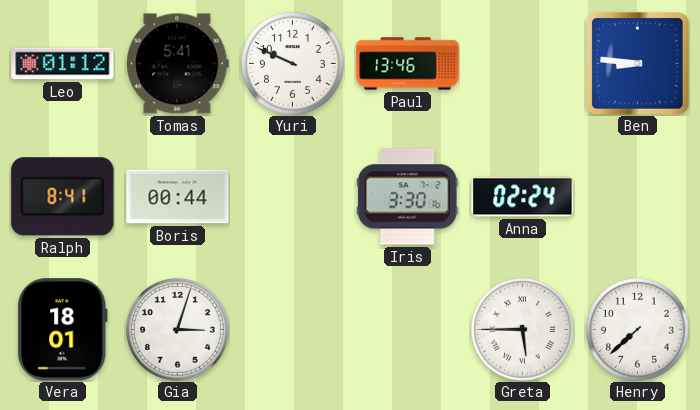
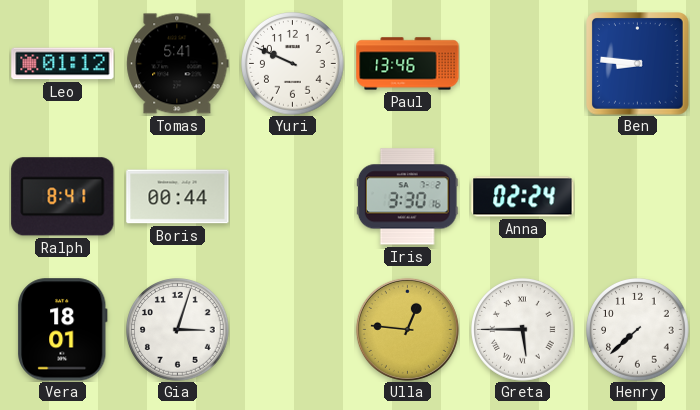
Ulla: none -> 12:46
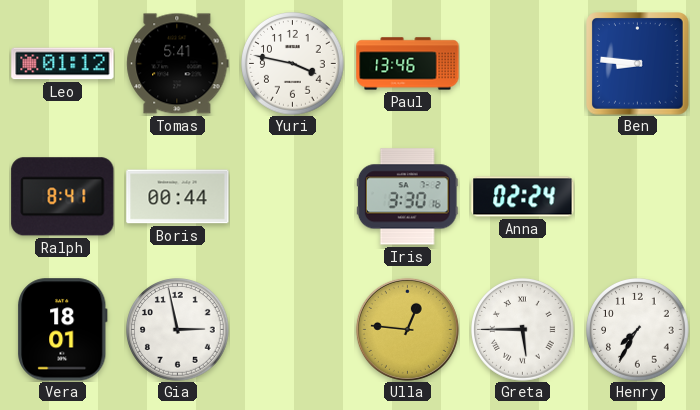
Yuri: 9:49 -> 3:47
Gia: 3:03 -> 2:58
Henry: 7:38 -> 7:35
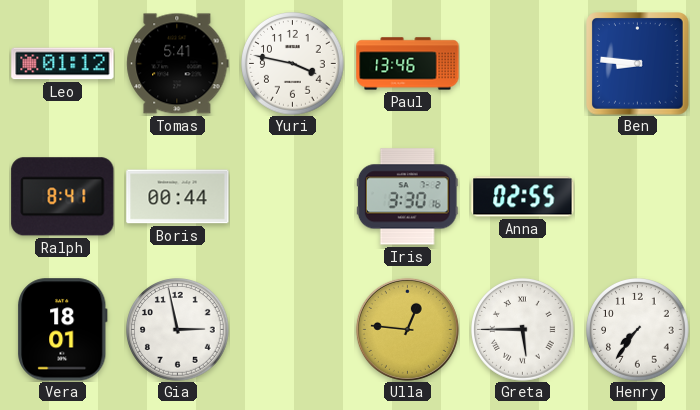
Anna: 02:24 -> 02:55
Henry: 7:35 -> 7:36
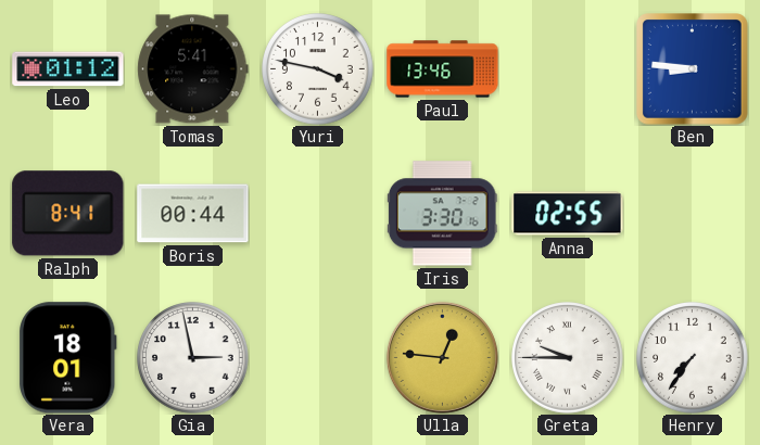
Greta: 5:45 -> 9:45
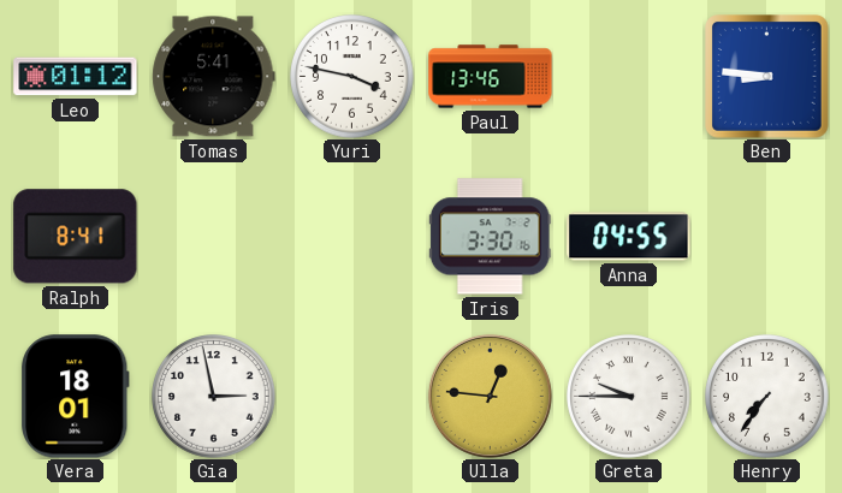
Boris: 00:44 -> none
Anna: 02:55 -> 04:55
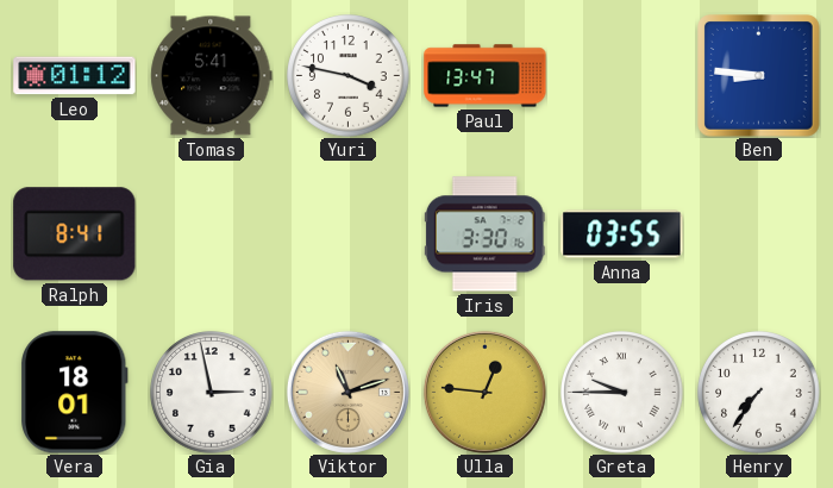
Paul: 13:46 -> 13:47
Anna: 04:55 -> 03:55
Viktor: none -> 11:12
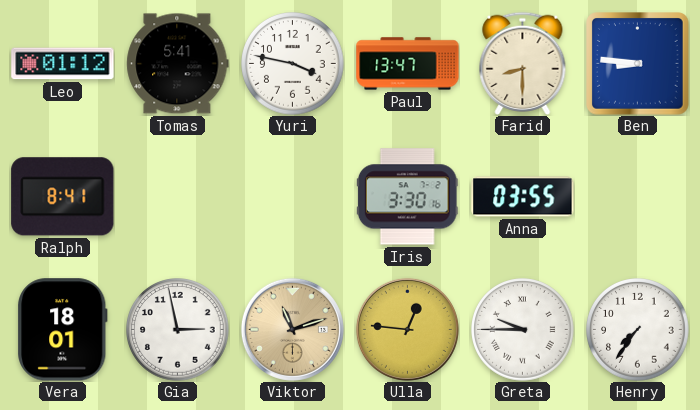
Farid: none -> 8:30
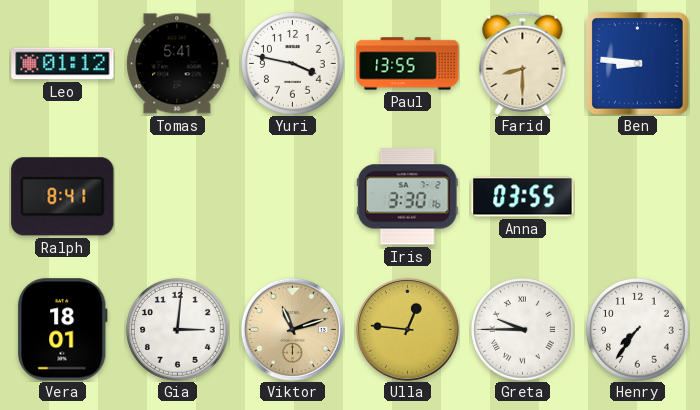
Paul: 13:47 -> 13:55
Gia: 2:58 -> 3:01
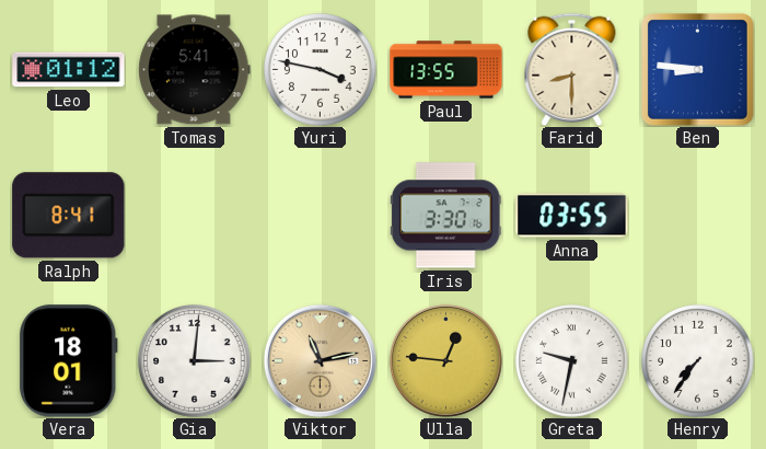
Viktor: 11:12 -> 11:13
Greta: 9:45 -> 9:32
